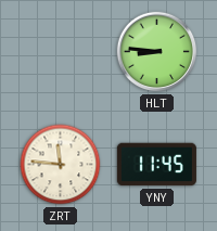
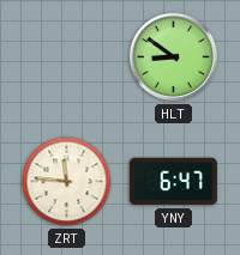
HLT: 8:46 -> 8:51
YNY: 11:45 -> 6:47
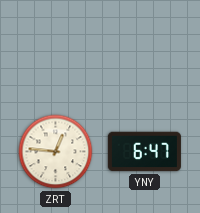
HLT: 8:51 -> none
ZRT: 11:46 -> 12:46
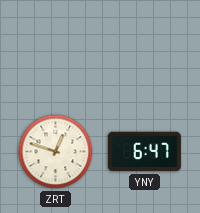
ZRT: 12:46 -> 12:48
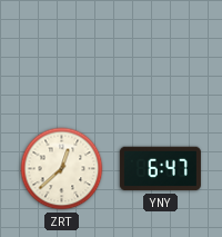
ZRT: 12:48 -> 12:38
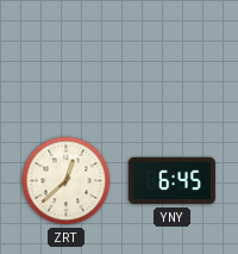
YNY: 6:47 -> 6:45
